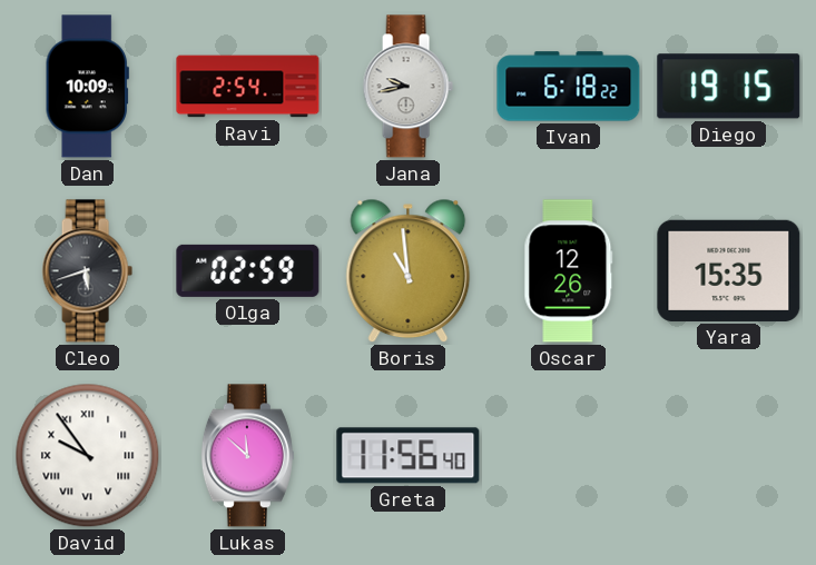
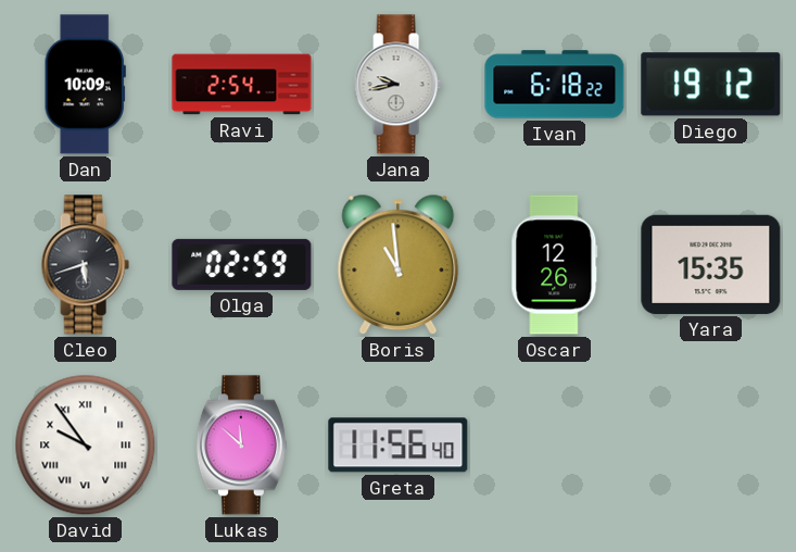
Diego: 19:15 -> 19:12
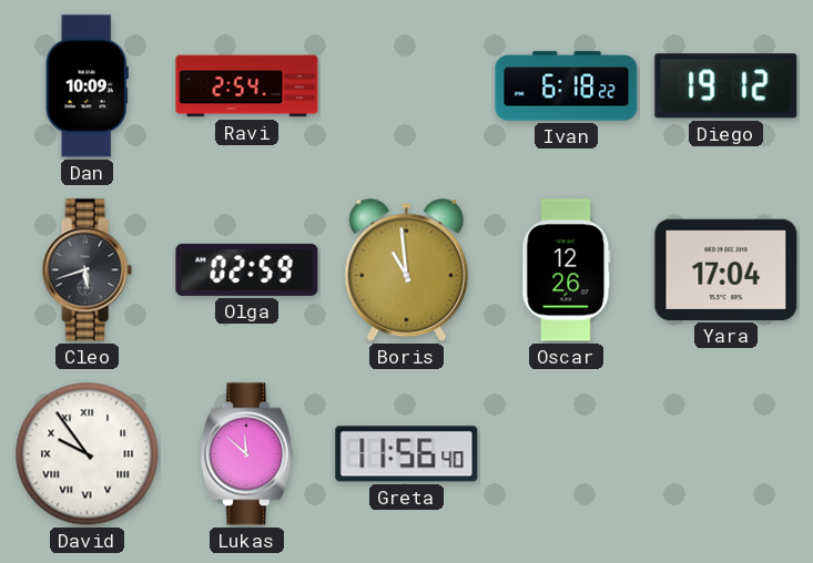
Jana: 9:43 -> none
Yara: 15:35 -> 17:04
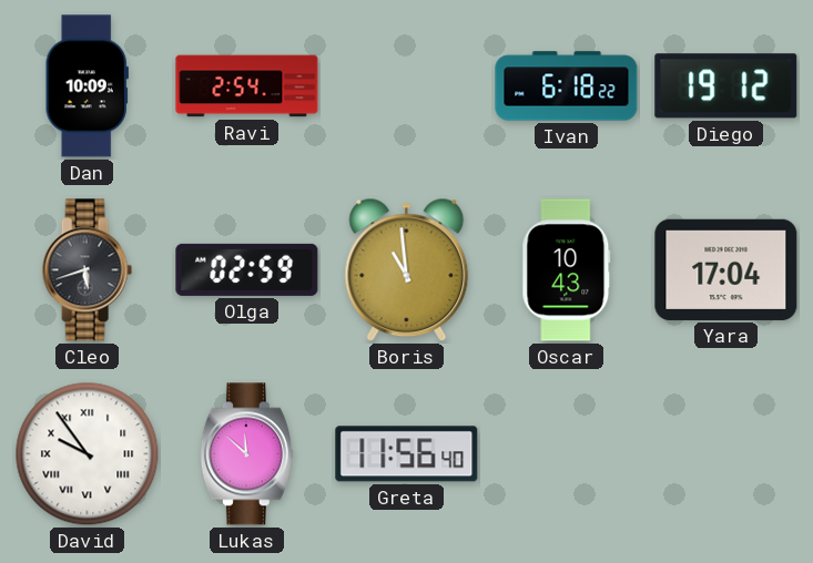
Oscar: 12:26 -> 10:43
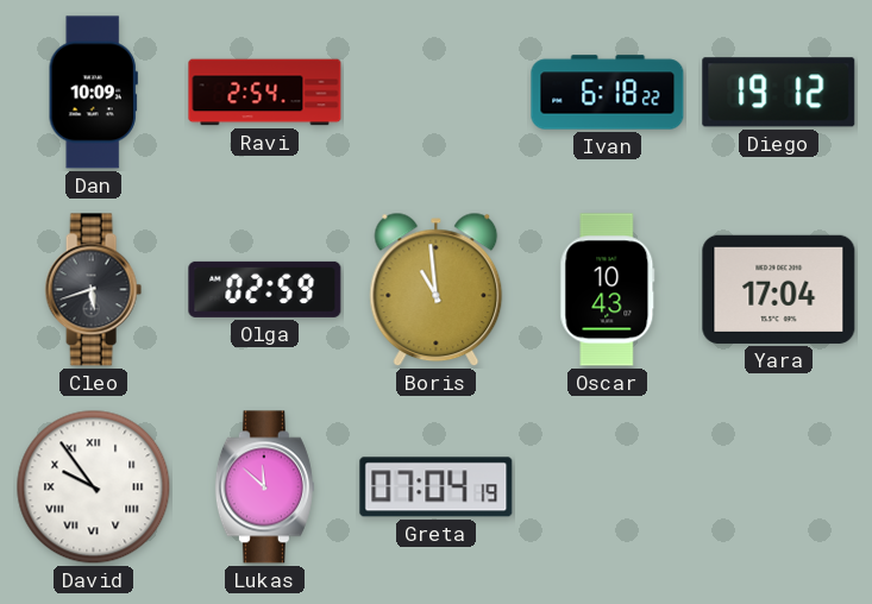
Greta: 11:56 -> 07:04
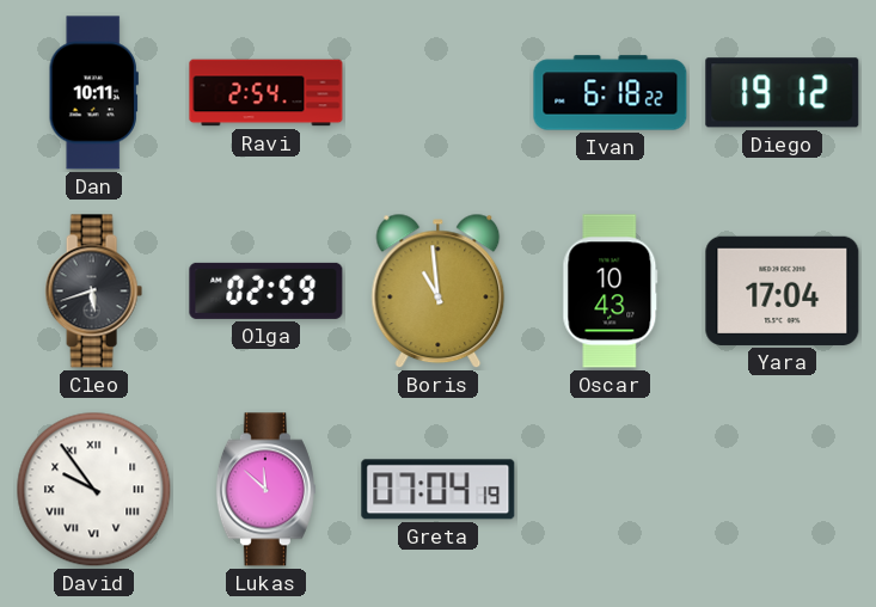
Dan: 10:09 -> 10:11
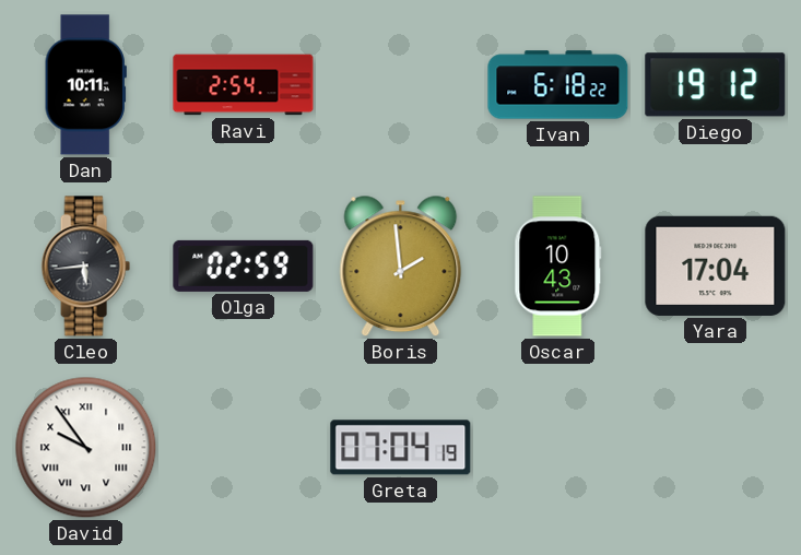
Cleo: 5:42 -> 5:44
Boris: 10:59 -> 1:59
Lukas: 11:52 -> none
